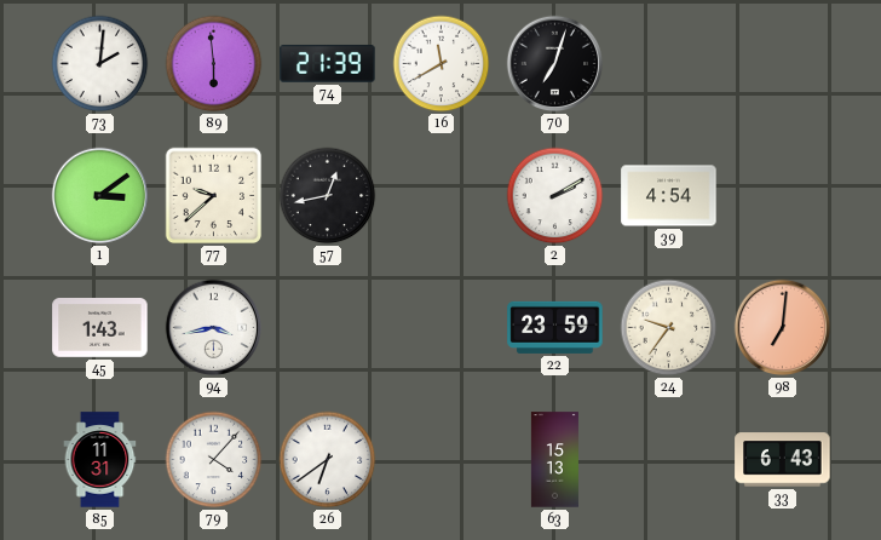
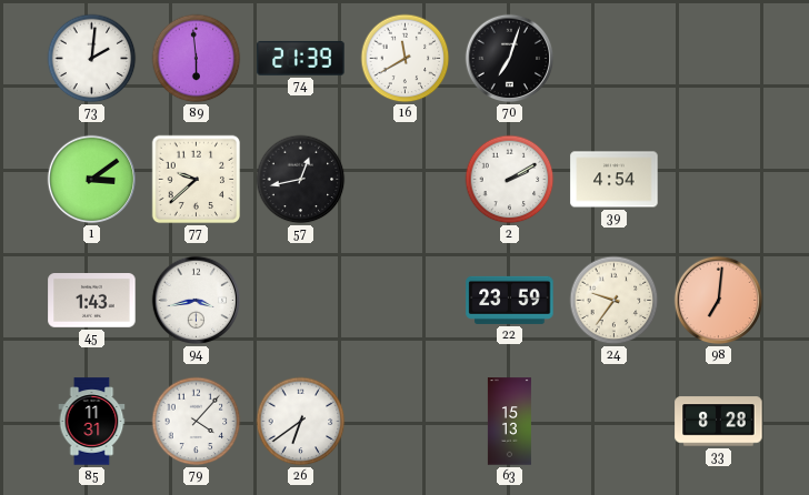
33: 6:43 -> 8:28
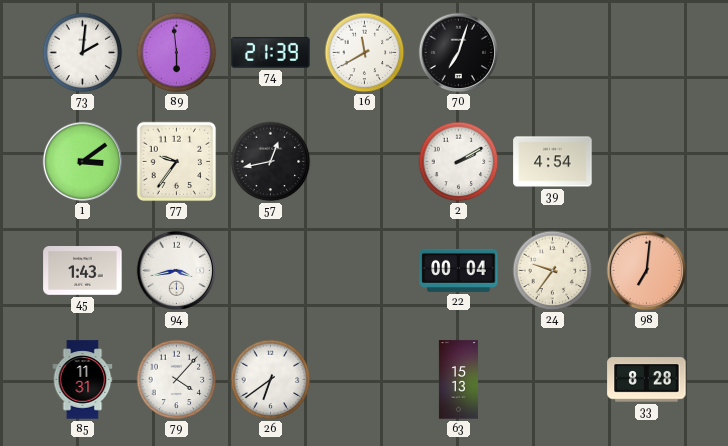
77: 9:38 -> 9:36
22: 23:59 -> 00:04
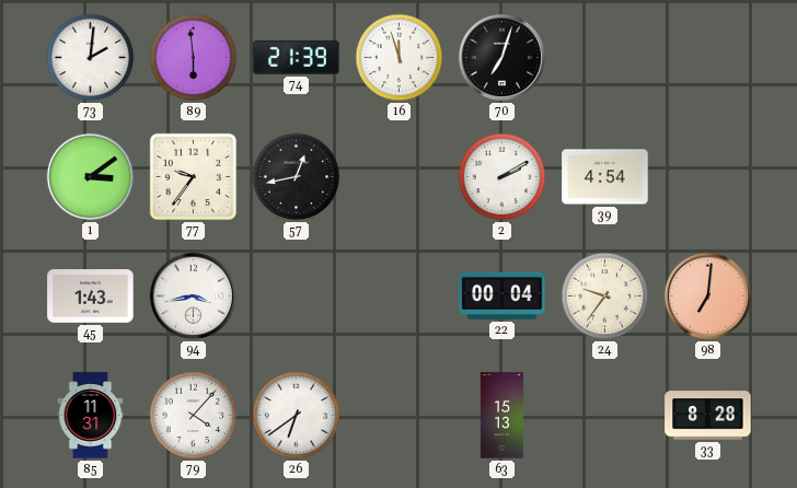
16: 11:40 -> 11:57
